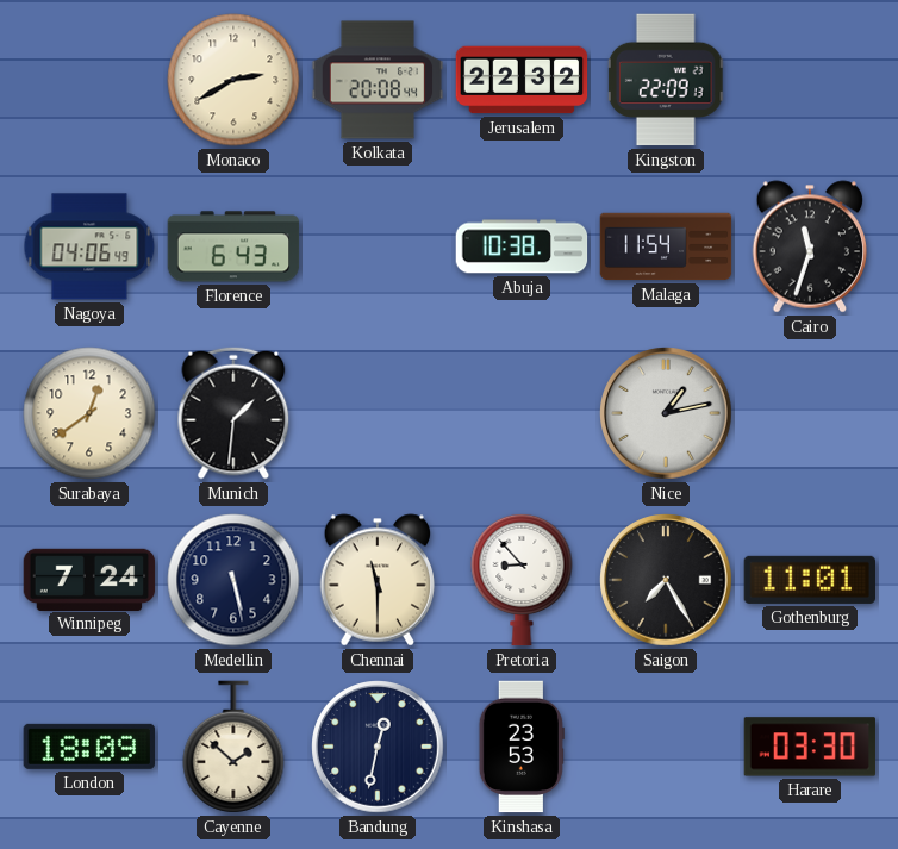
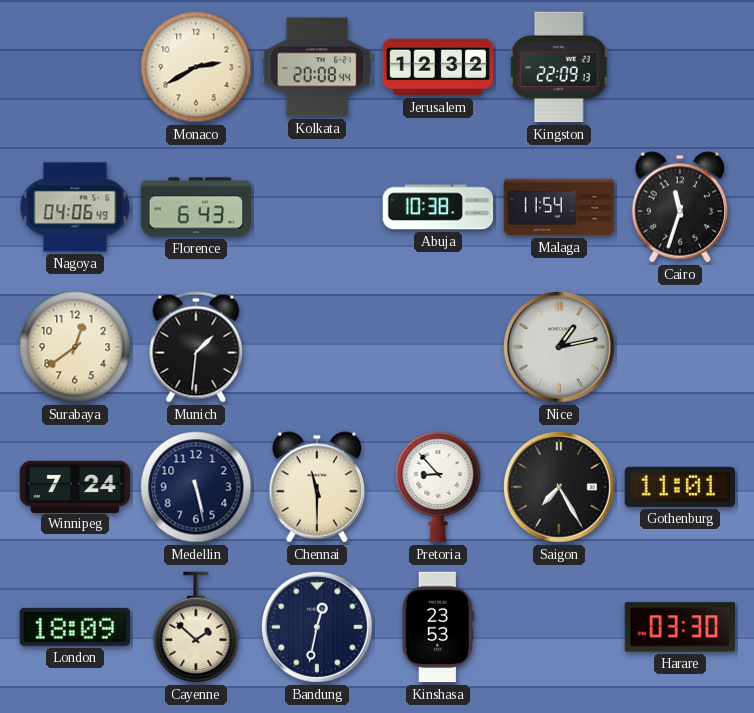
Jerusalem: 22:32 -> 12:32
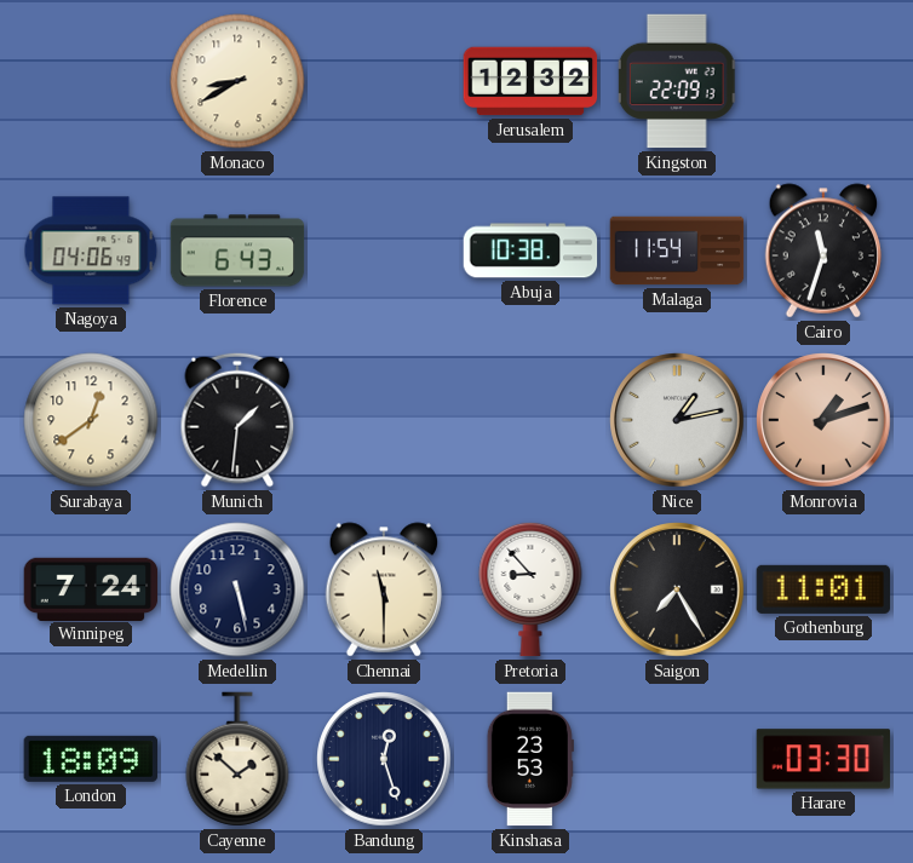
Monaco: 2:40 -> 8:40
Kolkata: 20:08 -> none
Monrovia: none -> 1:12
Bandung: 12:32 -> 12:27
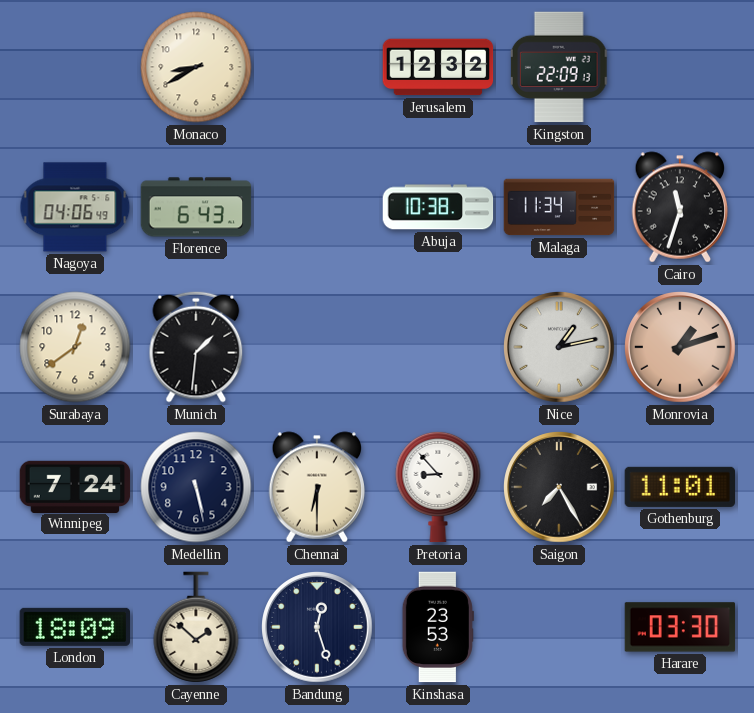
Malaga: 11:54 -> 11:34
Chennai: 11:30 -> 6:30
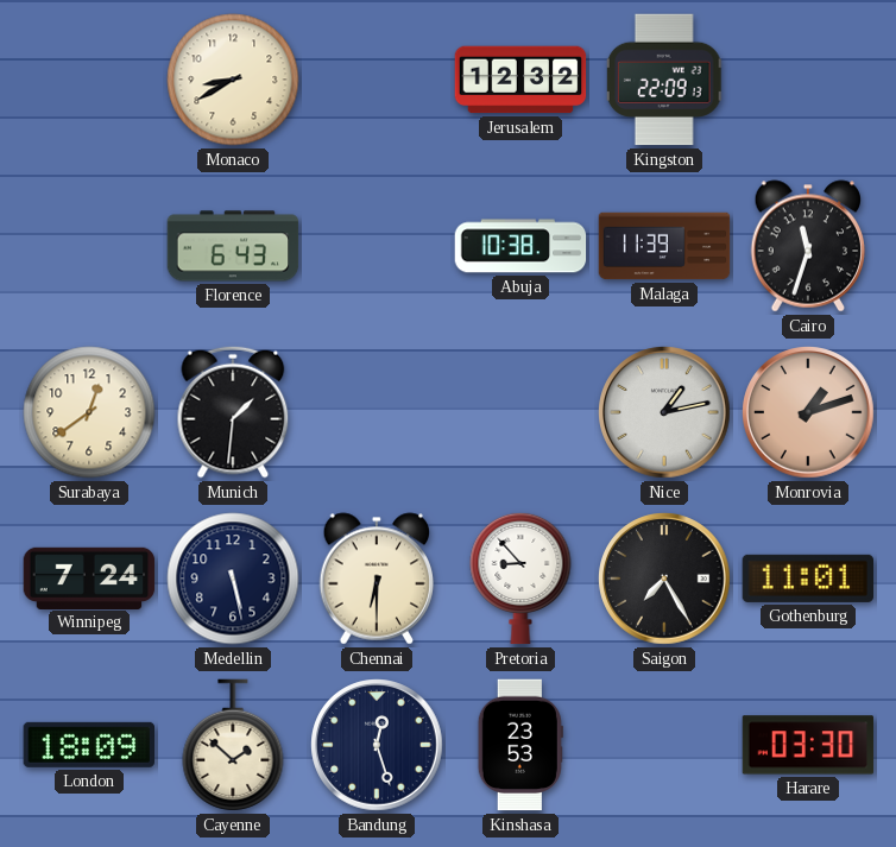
Nagoya: 04:06 -> none
Malaga: 11:34 -> 11:39
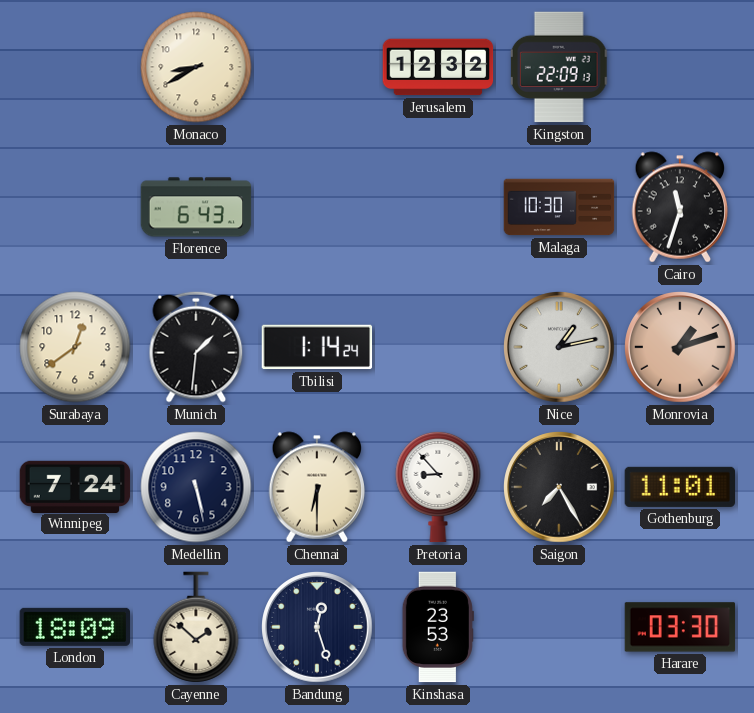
Abuja: 10:38 -> none
Malaga: 11:39 -> 10:30
Tbilisi: none -> 1:14
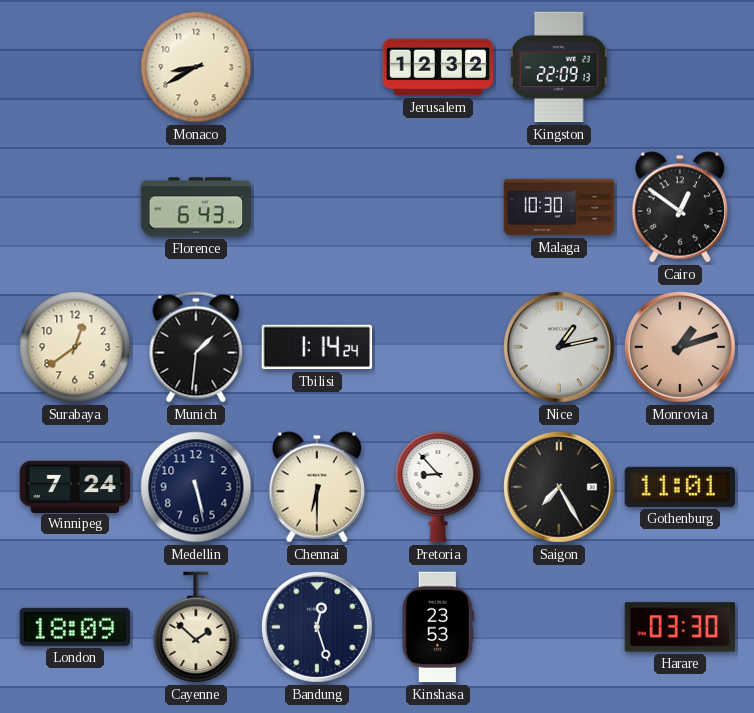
Cairo: 11:33 -> 12:51
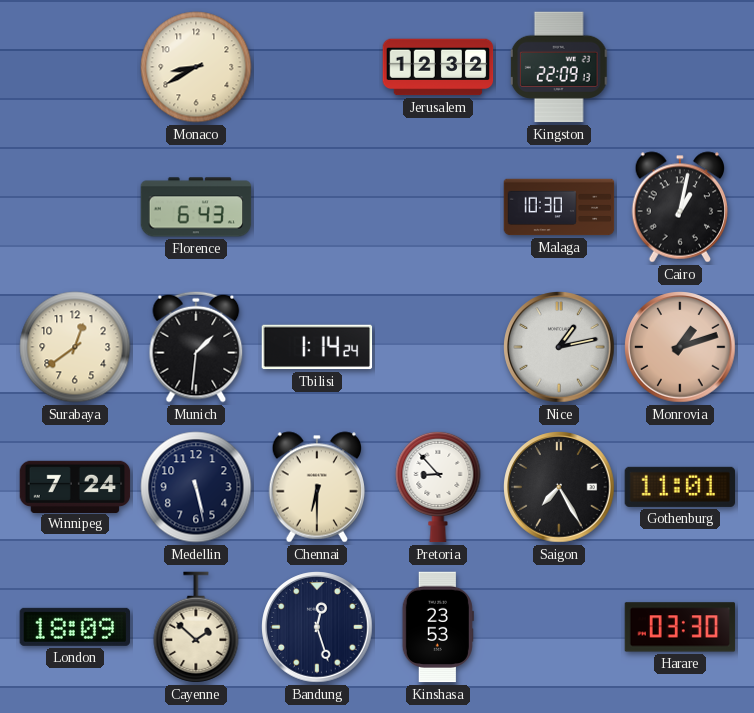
Cairo: 12:51 -> 1:02
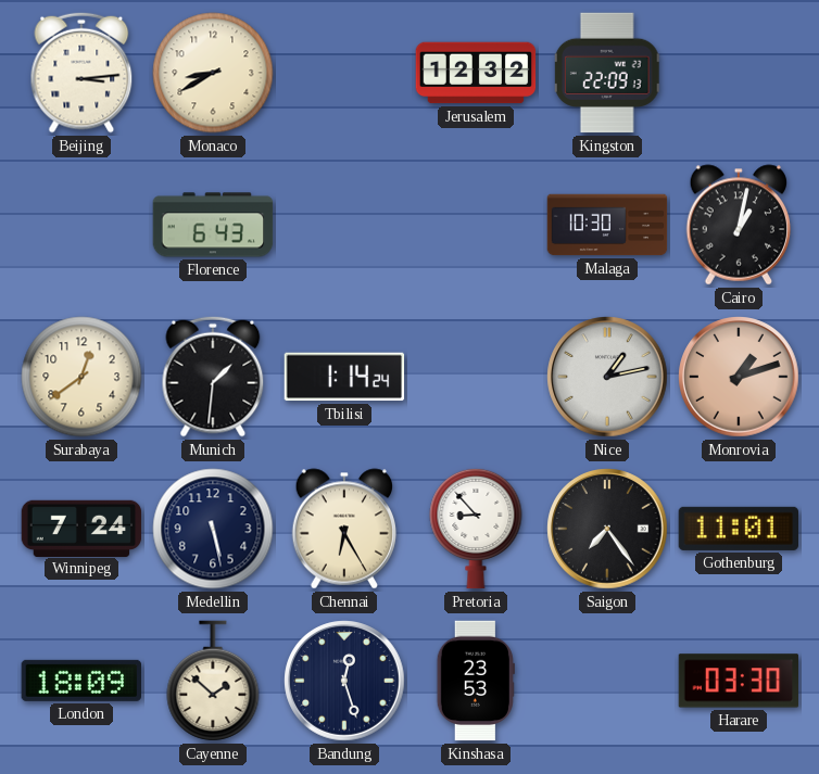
Beijing: none -> 3:14
Chennai: 6:30 -> 6:25
Saigon: 7:25 -> 7:24
